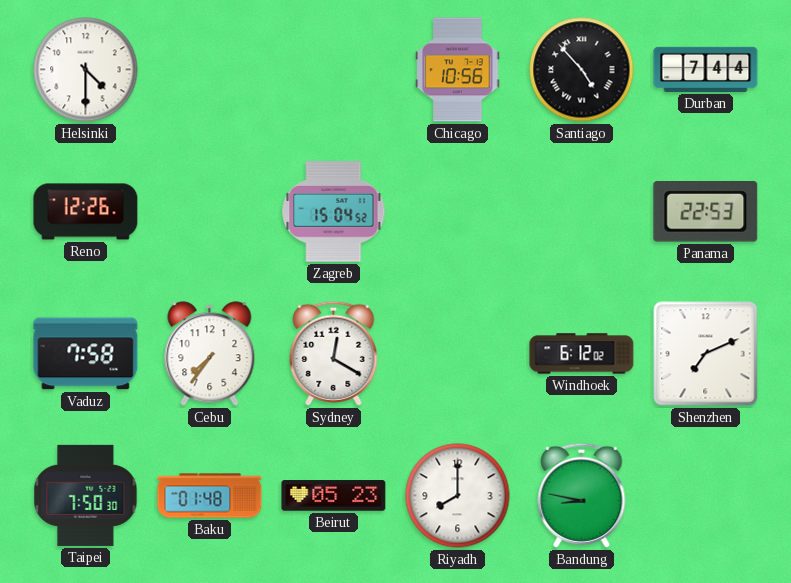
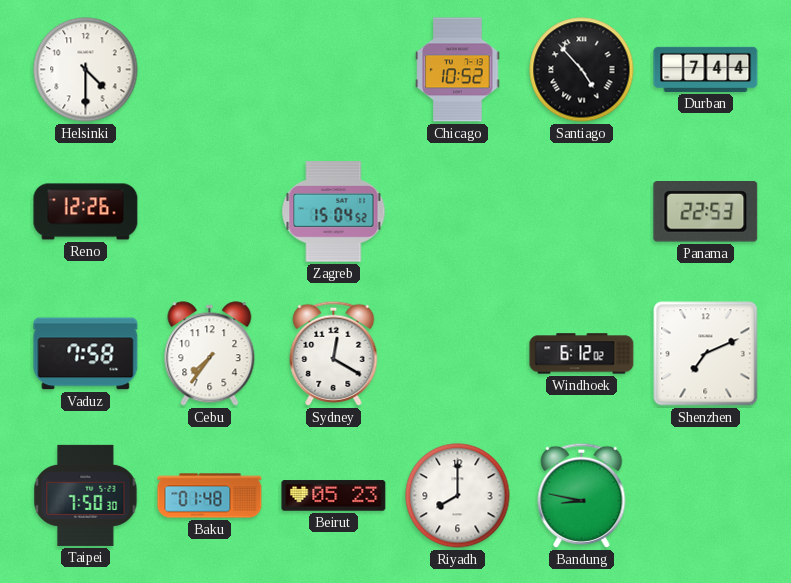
Chicago: 10:56 -> 10:52
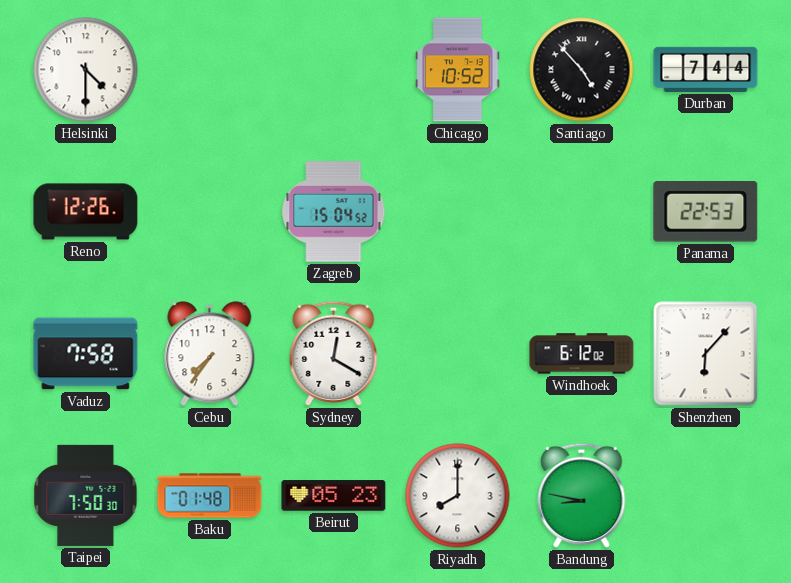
Shenzhen: 7:11 -> 6:07
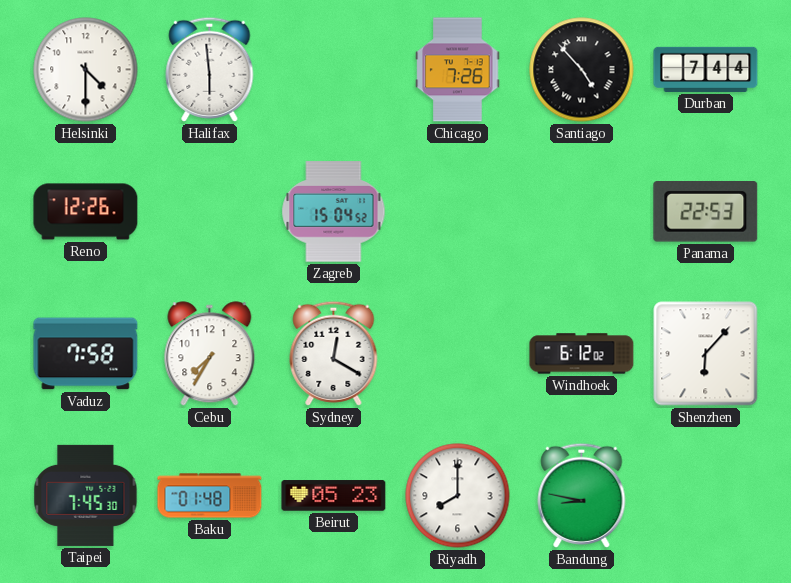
Halifax: none -> 5:59
Chicago: 10:52 -> 7:26
Cebu: 7:36 -> 7:35
Taipei: 7:50 -> 7:45
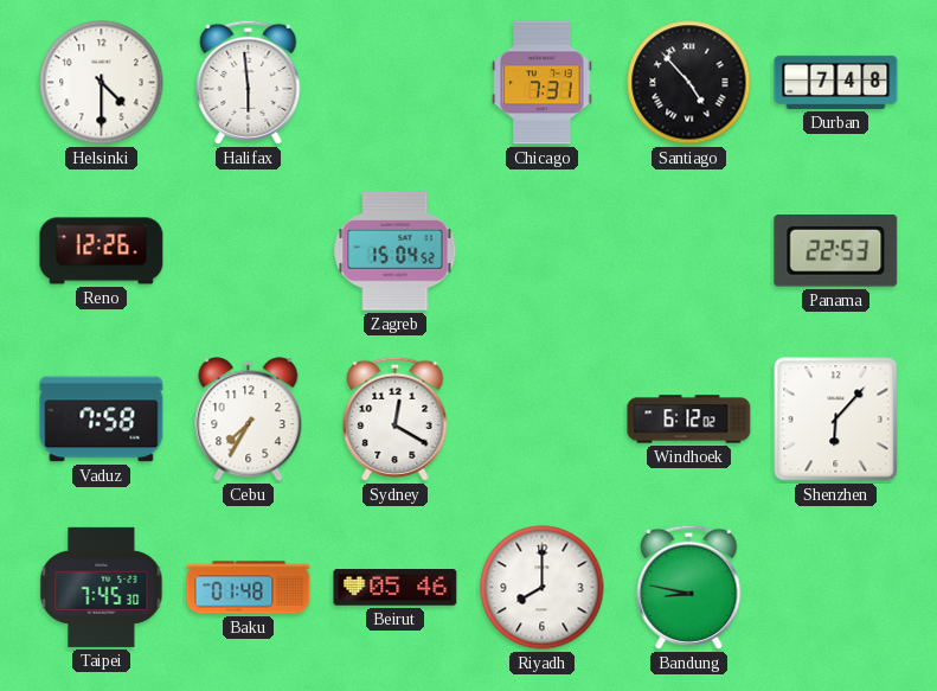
Chicago: 7:26 -> 7:31
Durban: 7:44 -> 7:48
Beirut: 05:23 -> 05:46
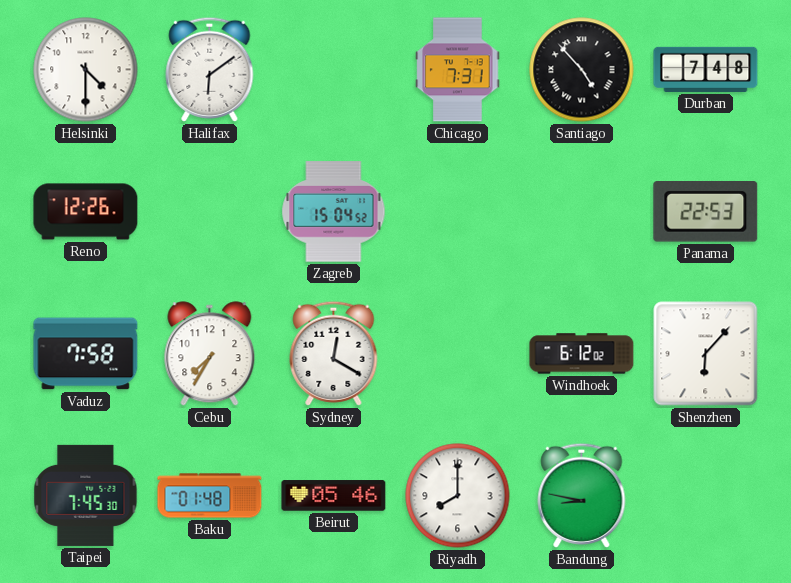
Halifax: 5:59 -> 6:09
